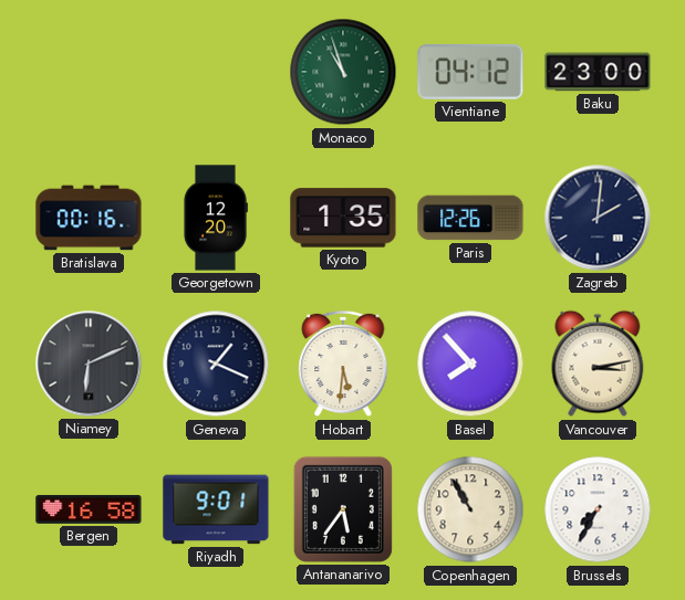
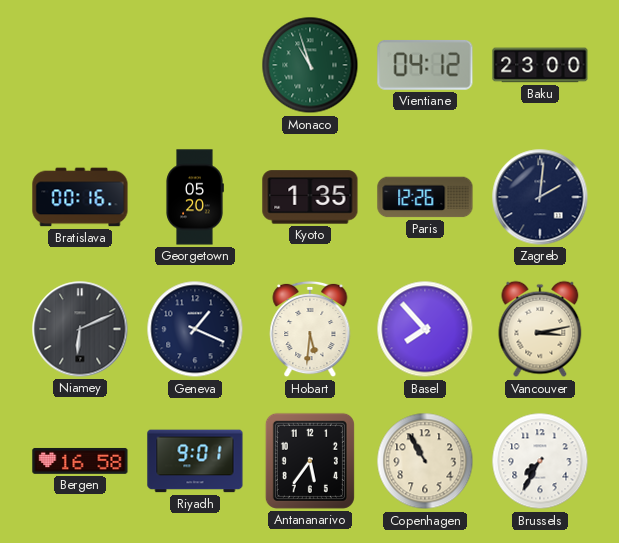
Georgetown: 12:20 -> 05:20
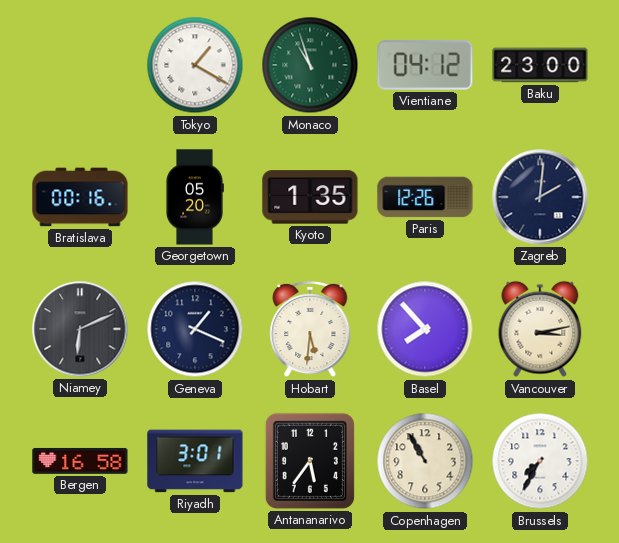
Tokyo: none -> 1:20
Riyadh: 9:01 -> 3:01
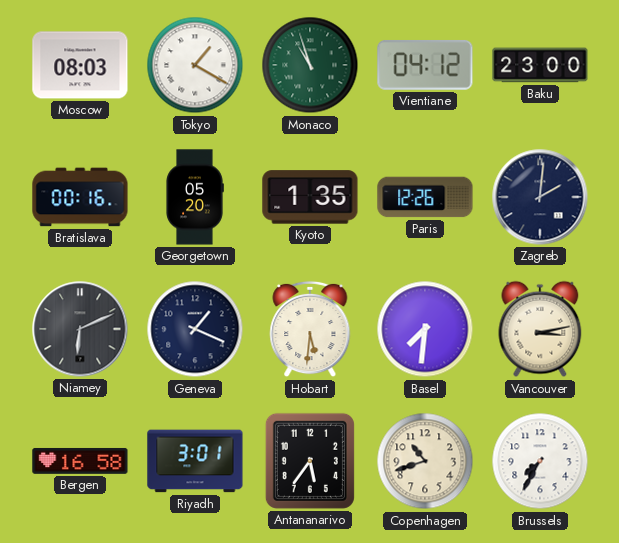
Moscow: none -> 08:03
Basel: 7:53 -> 7:31
Copenhagen: 10:55 -> 10:42
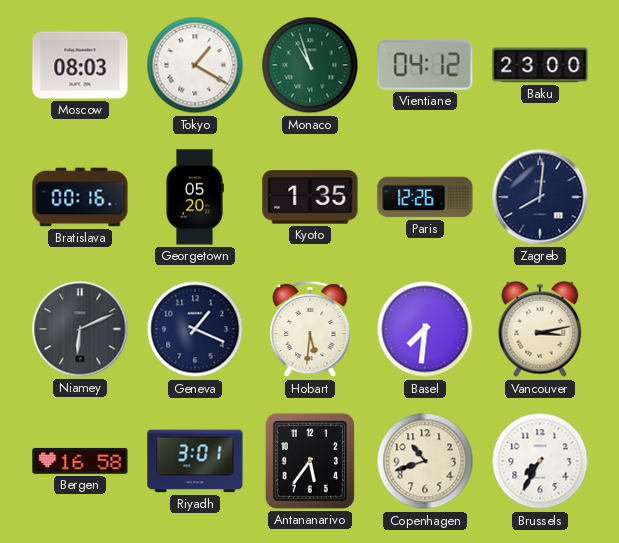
Zagreb: 2:01 -> 8:01
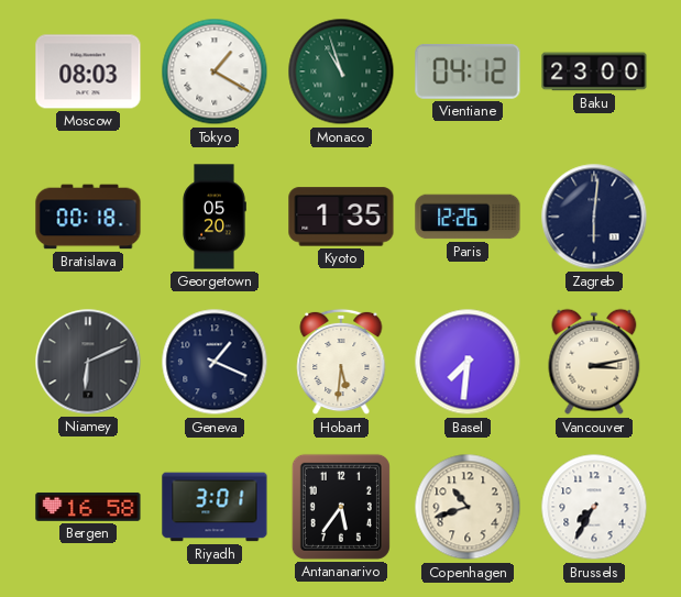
Bratislava: 00:16 -> 00:18
Zagreb: 8:01 -> 6:01
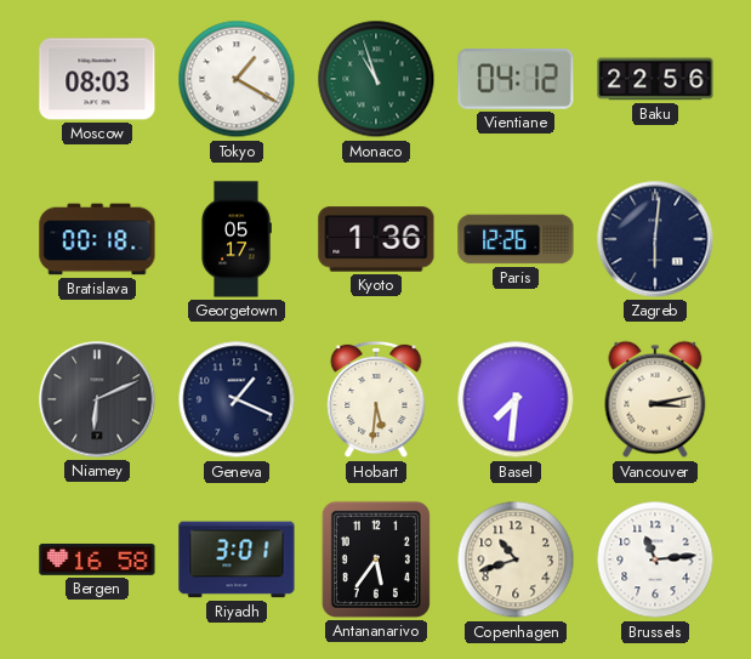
Baku: 23:00 -> 22:56
Georgetown: 05:20 -> 05:17
Kyoto: 1:35 -> 1:36
Brussels: 7:35 -> 11:14
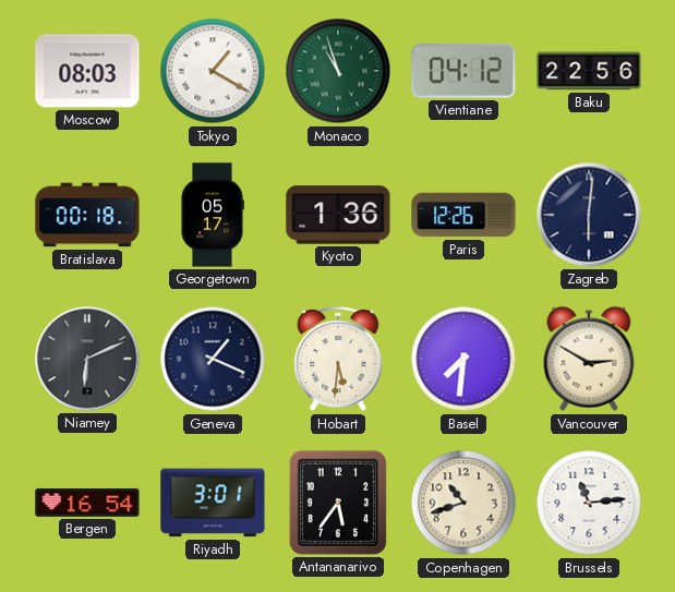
Vancouver: 3:13 -> 2:50
Bergen: 16:58 -> 16:54
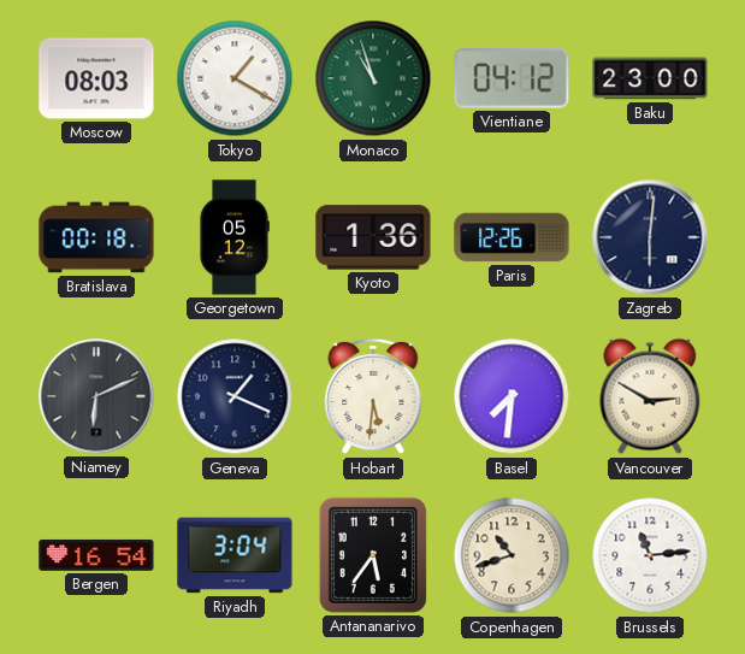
Baku: 22:56 -> 23:00
Georgetown: 05:17 -> 05:12
Riyadh: 3:01 -> 3:04
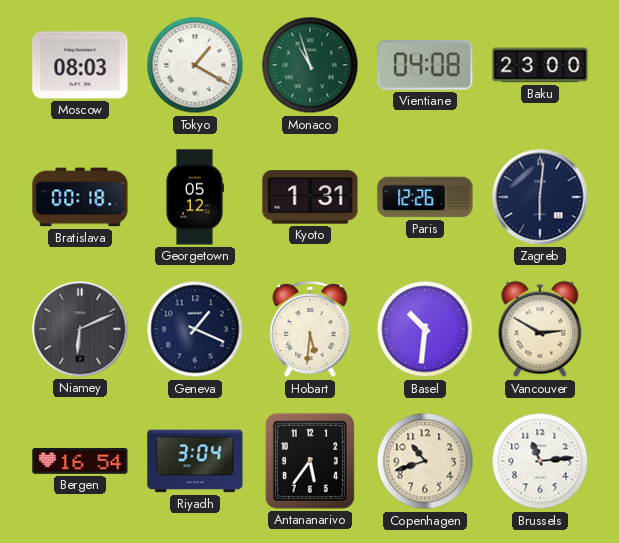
Vientiane: 04:12 -> 04:08
Kyoto: 1:36 -> 1:31
Basel: 7:31 -> 10:31
